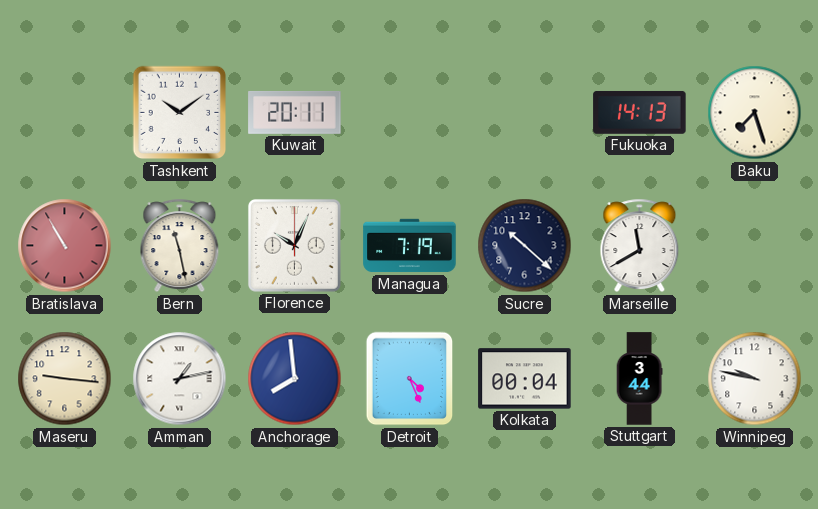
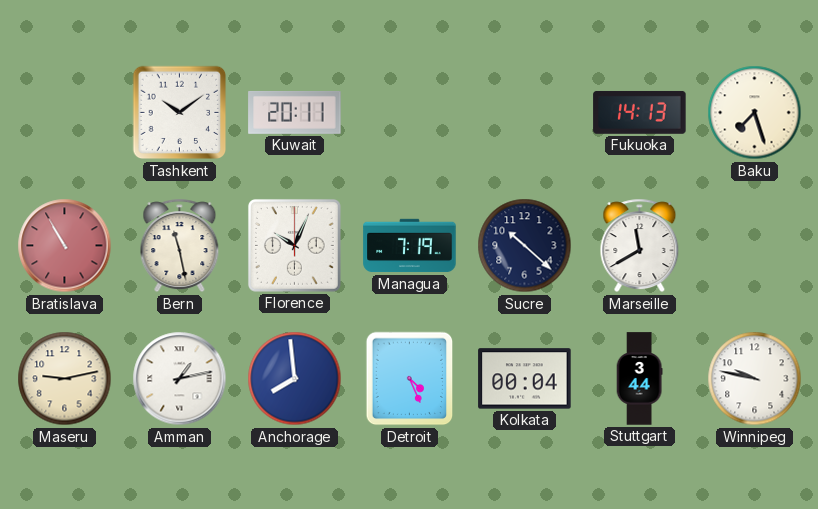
Maseru: 9:16 -> 9:13
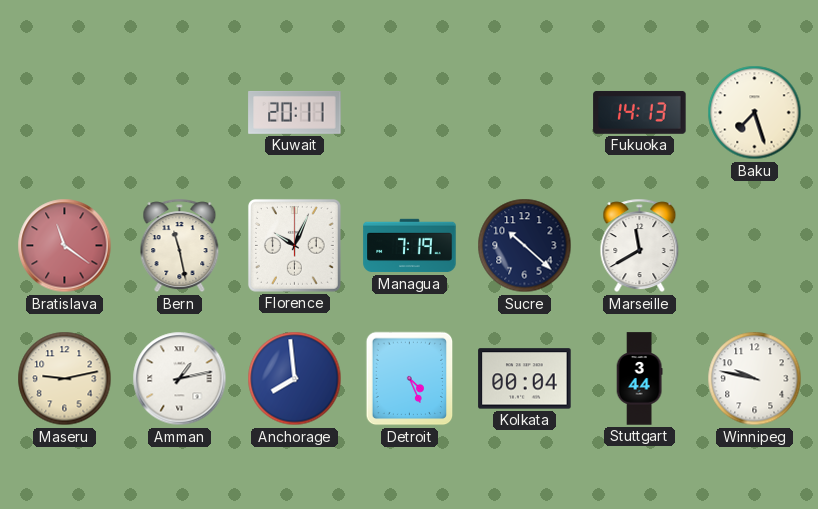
Tashkent: 10:09 -> none
Bratislava: 10:55 -> 11:21
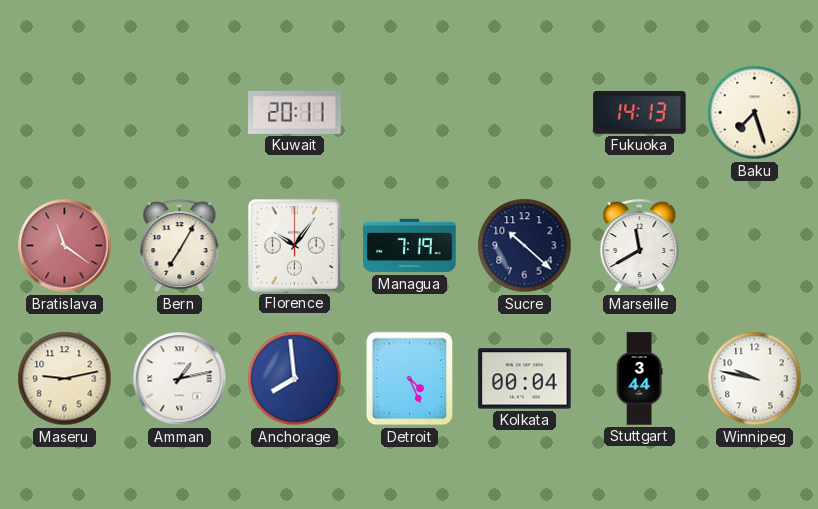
Bern: 11:28 -> 7:05
Florence: 10:04 -> 10:06
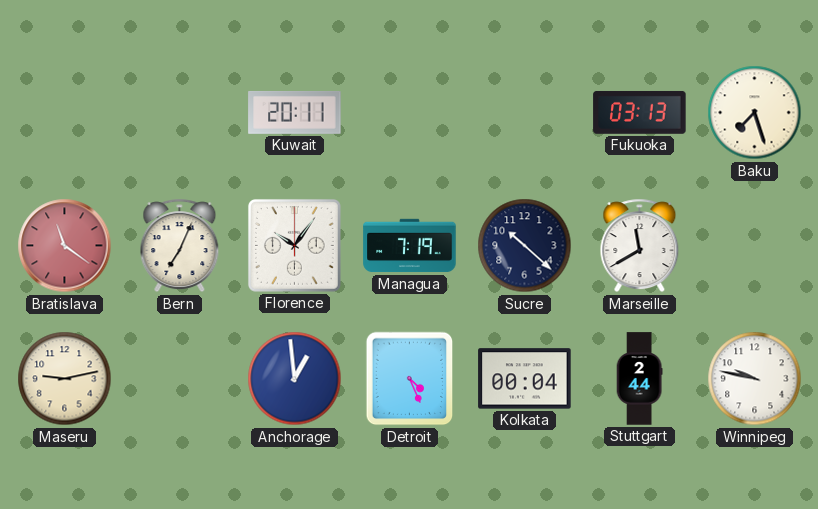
Fukuoka: 14:13 -> 03:13
Bern: 7:05 -> 7:04
Amman: 1:13 -> none
Anchorage: 7:59 -> 12:59
Stuttgart: 3:44 -> 2:44
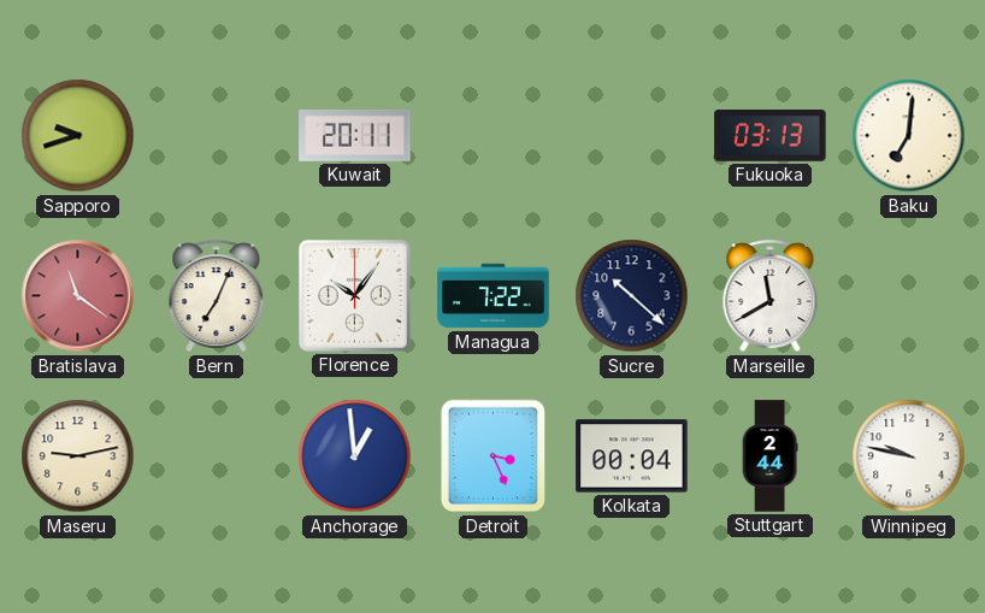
Sapporo: none -> 9:42
Baku: 7:27 -> 7:01
Managua: 7:19 -> 7:22
Detroit: 4:26 -> 3:26
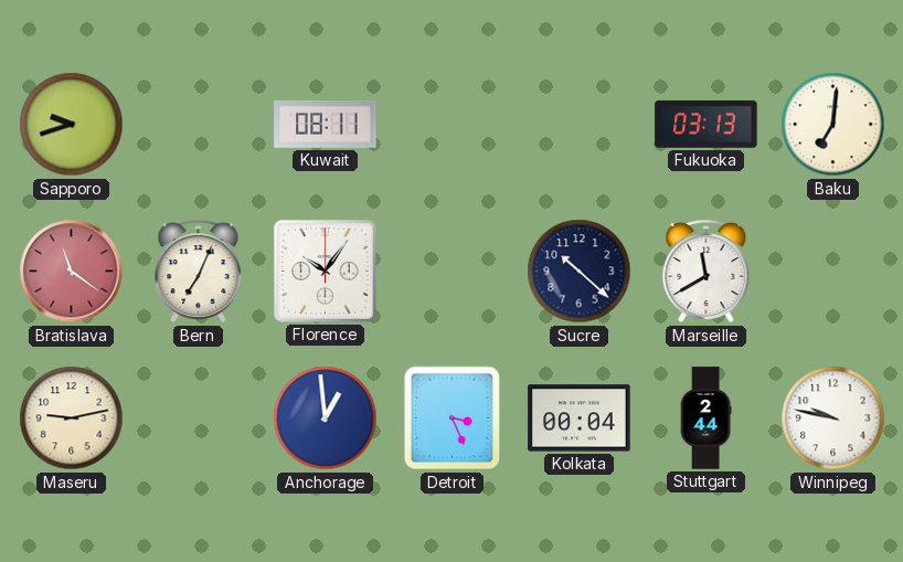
Kuwait: 20:11 -> 08:11
Managua: 7:22 -> none
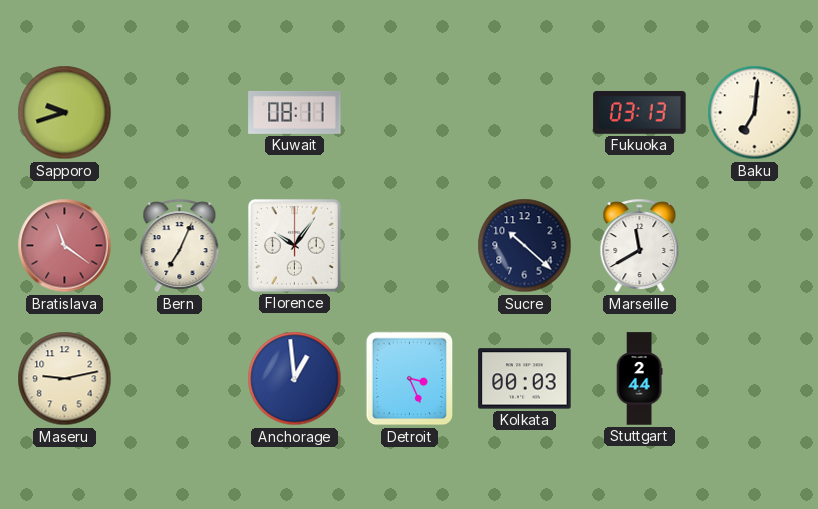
Kolkata: 00:04 -> 00:03
Winnipeg: 9:47 -> none
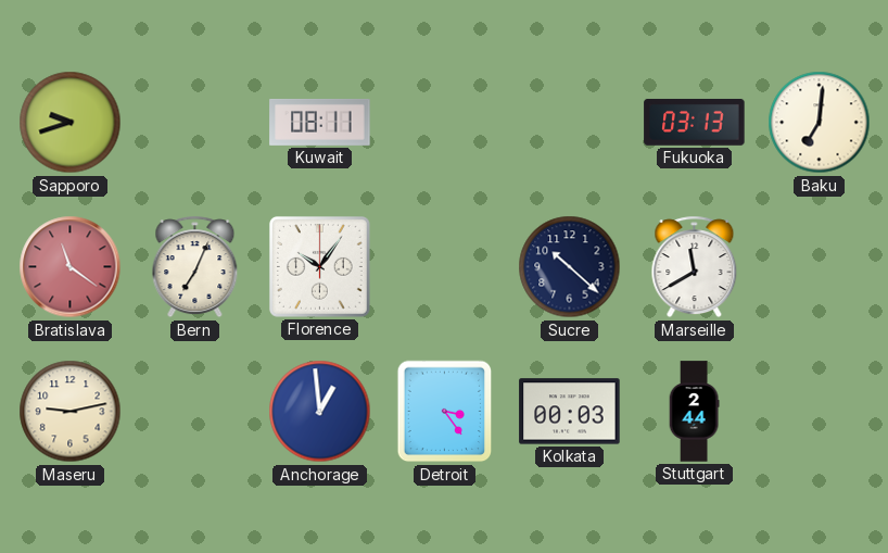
Detroit: 3:26 -> 3:24
